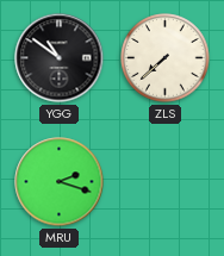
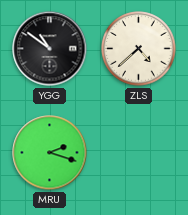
ZLS: 7:38 -> 4:38
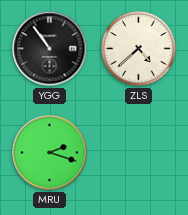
YGG: 10:51 -> 10:54
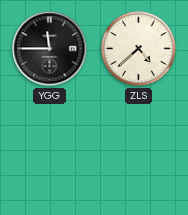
YGG: 10:54 -> 11:45
MRU: 2:18 -> none
